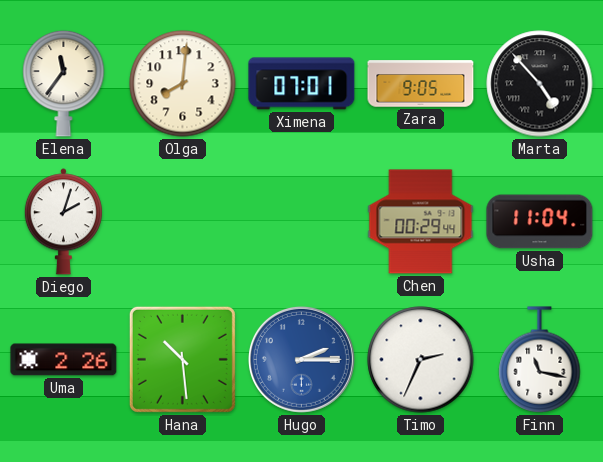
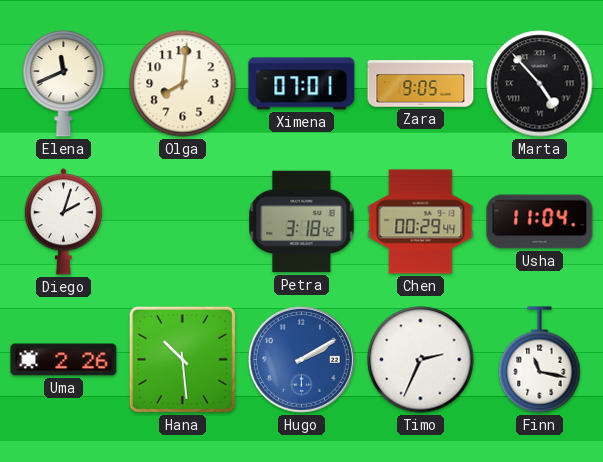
Elena: 11:36 -> 11:41
Petra: none -> 3:18
Hugo: 2:15 -> 2:10
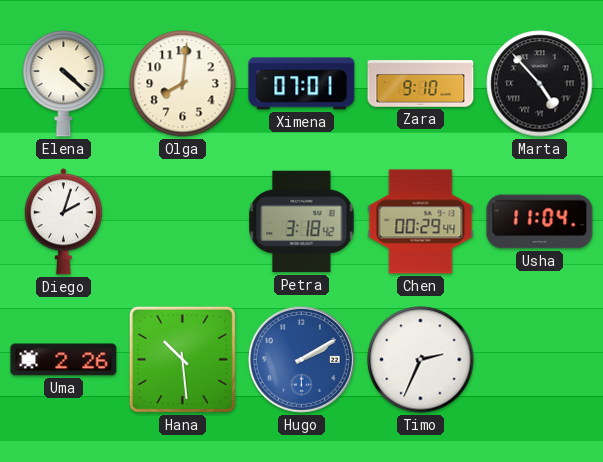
Elena: 11:41 -> 4:22
Zara: 9:05 -> 9:10
Finn: 11:17 -> none
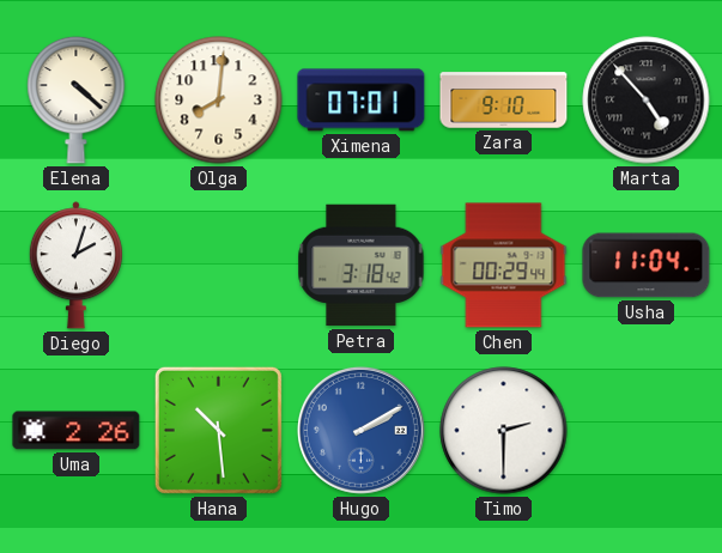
Timo: 2:34 -> 2:30
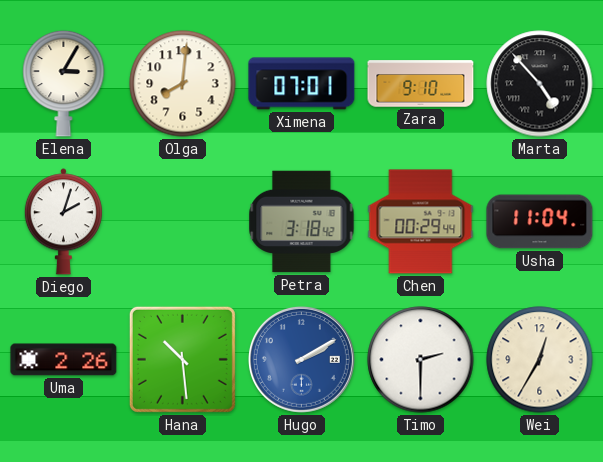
Elena: 4:22 -> 3:05
Wei: none -> 12:35
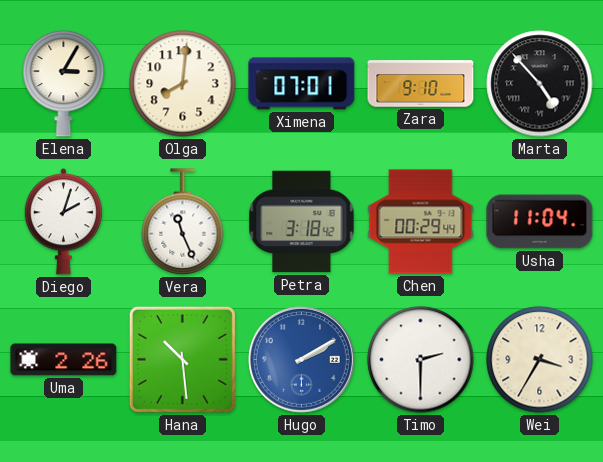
Vera: none -> 11:26
Wei: 12:35 -> 3:35
